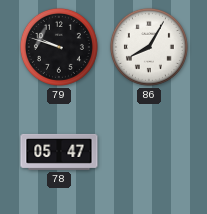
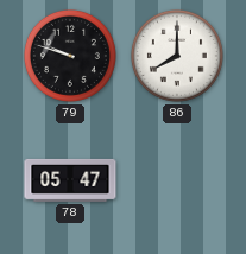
86: 8:05 -> 8:00
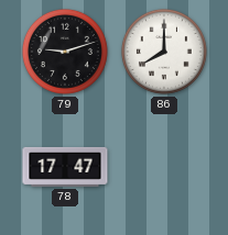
79: 9:48 -> 9:12
78: 05:47 -> 17:47
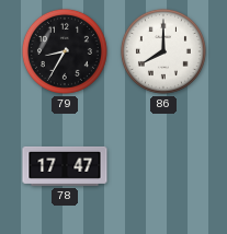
79: 9:12 -> 8:35
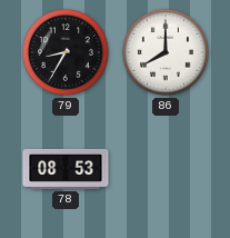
78: 17:47 -> 08:53
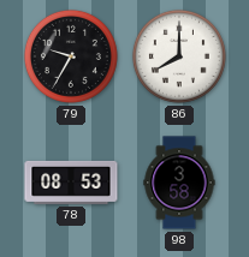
79: 8:35 -> 9:35
98: none -> 3:58
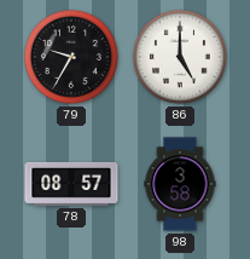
86: 8:00 -> 5:00
78: 08:53 -> 08:57
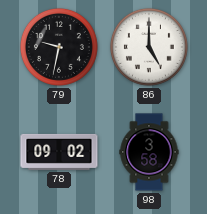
79: 9:35 -> 9:32
78: 08:57 -> 09:02
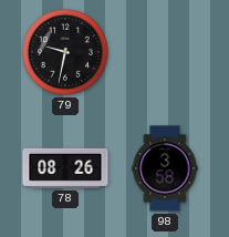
86: 5:00 -> none
78: 09:02 -> 08:26
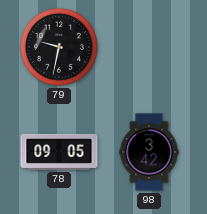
78: 08:26 -> 09:05
98: 3:58 -> 3:42
